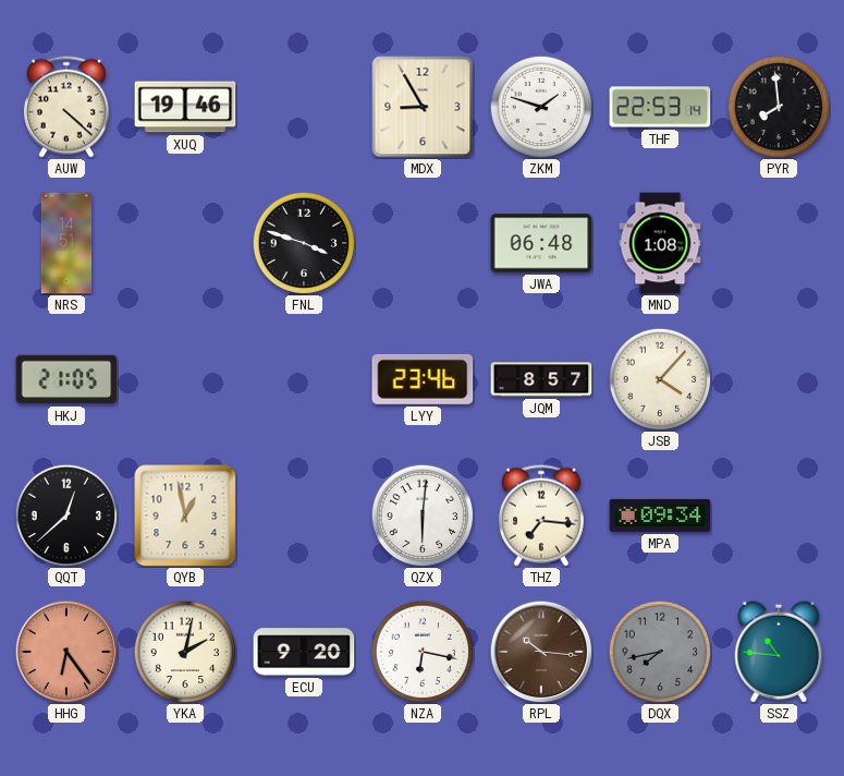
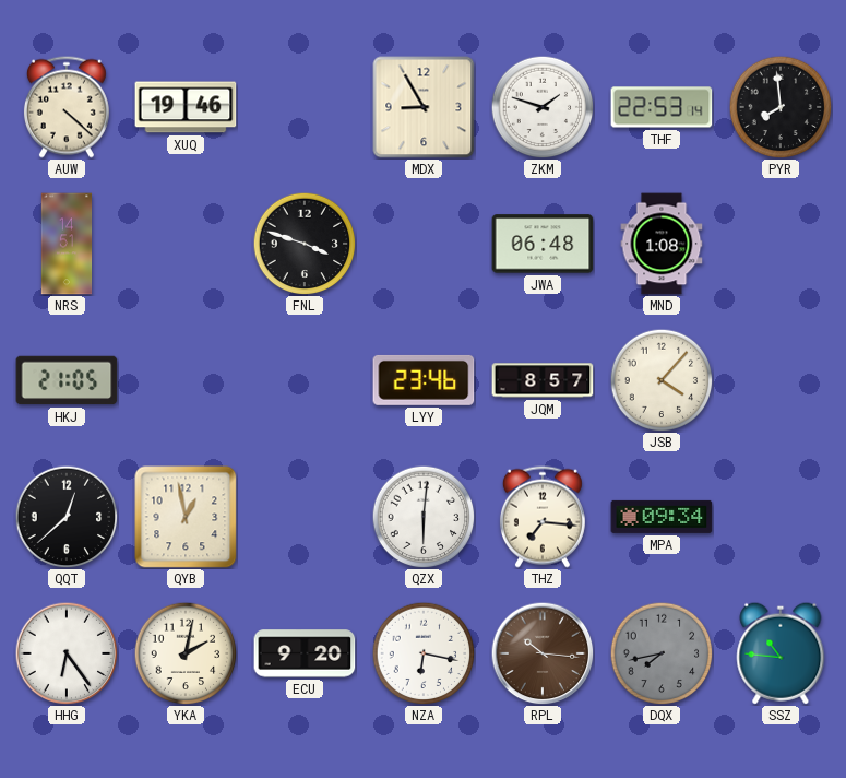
HHG dial: salmon -> white
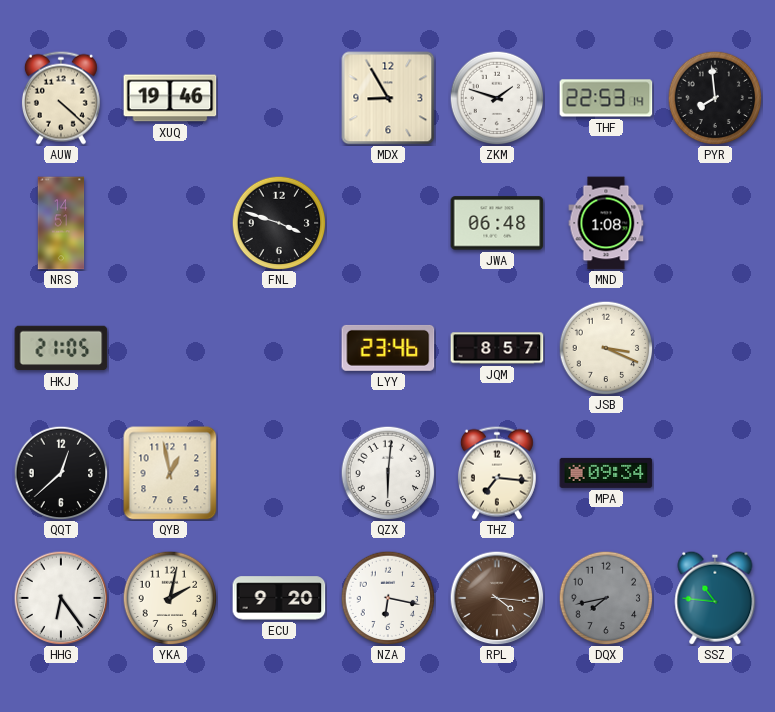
JSB: 4:07 -> 3:19
RPL: 10:16 -> 4:16
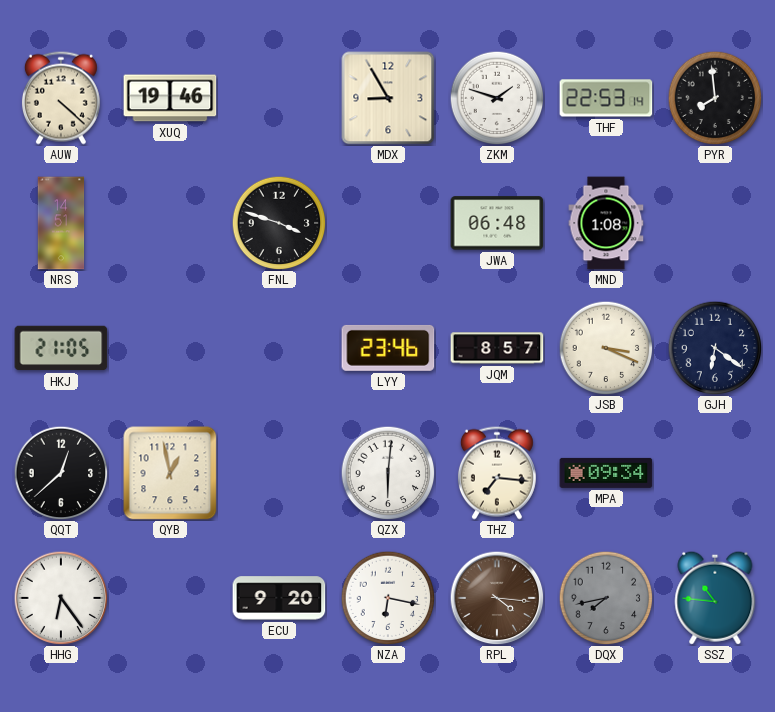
GJH: none -> 6:21
YKA: 2:02 -> none
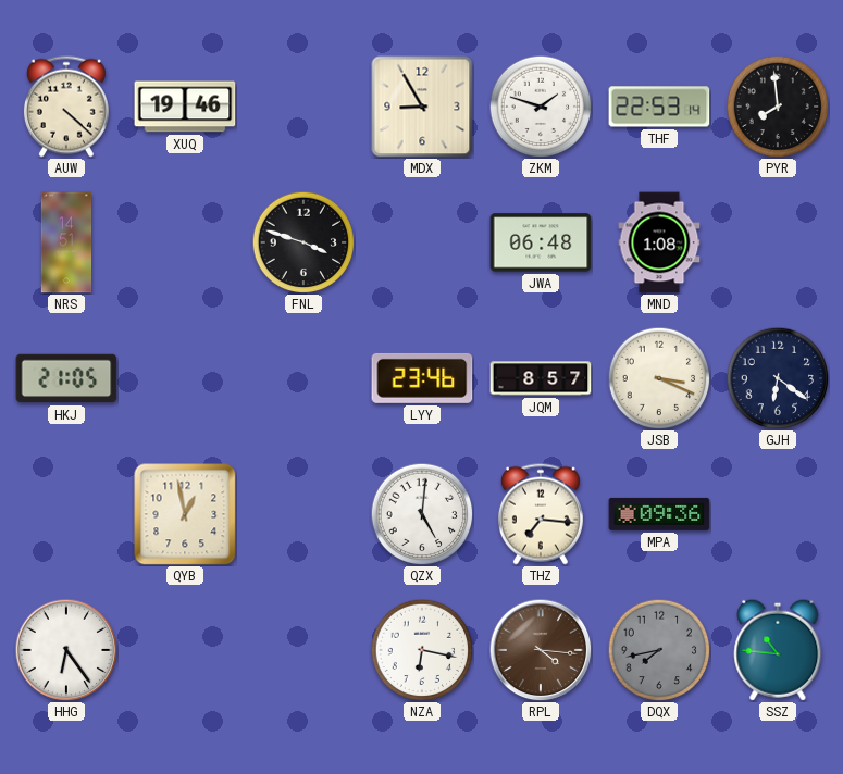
QQT: 12:38 -> none
QZX: 6:01 -> 5:01
MPA: 09:34 -> 09:36
ECU: 9:20 -> none
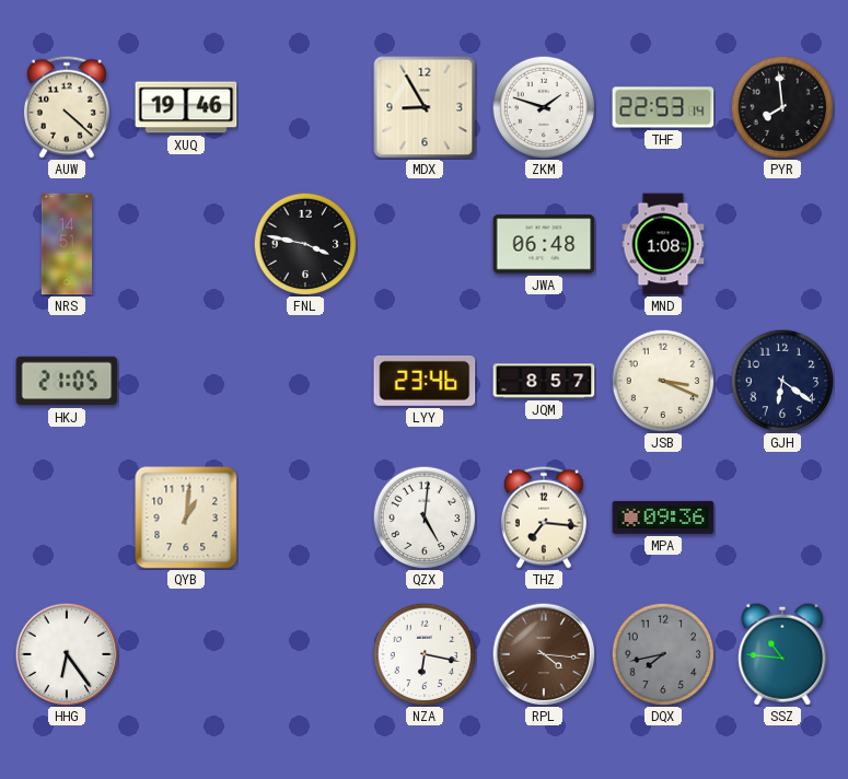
FNL: 3:48 -> 3:47
QYB: 12:58 -> 1:01
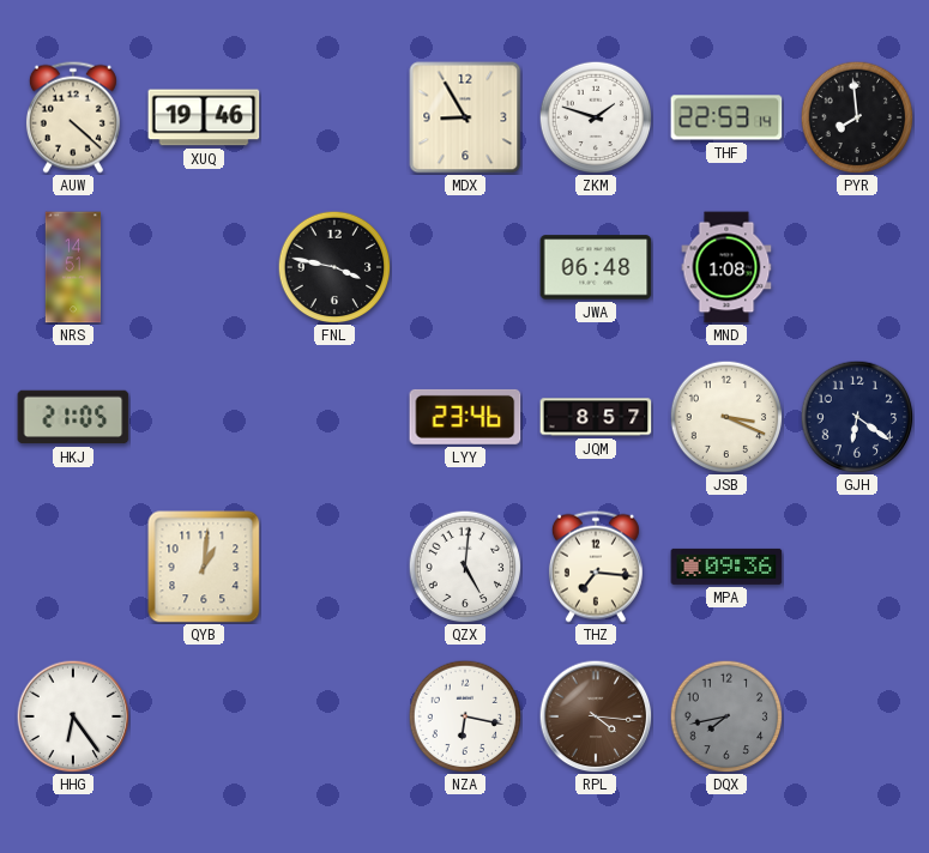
SSZ: 10:46 -> none
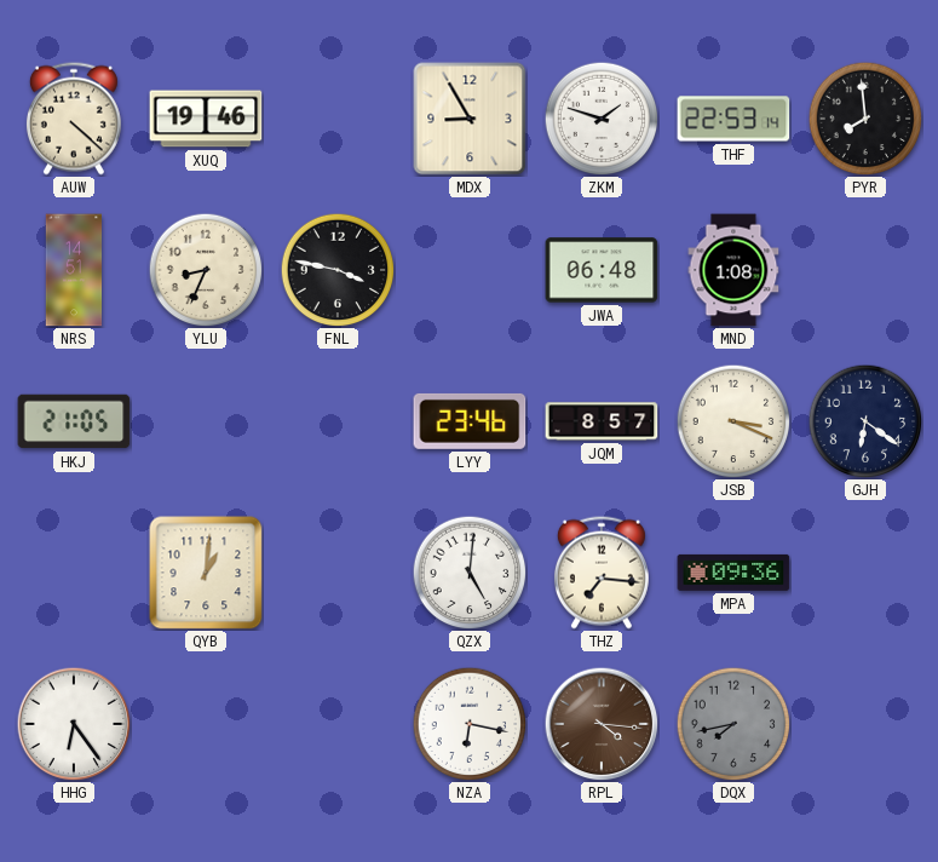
YLU: none -> 8:34
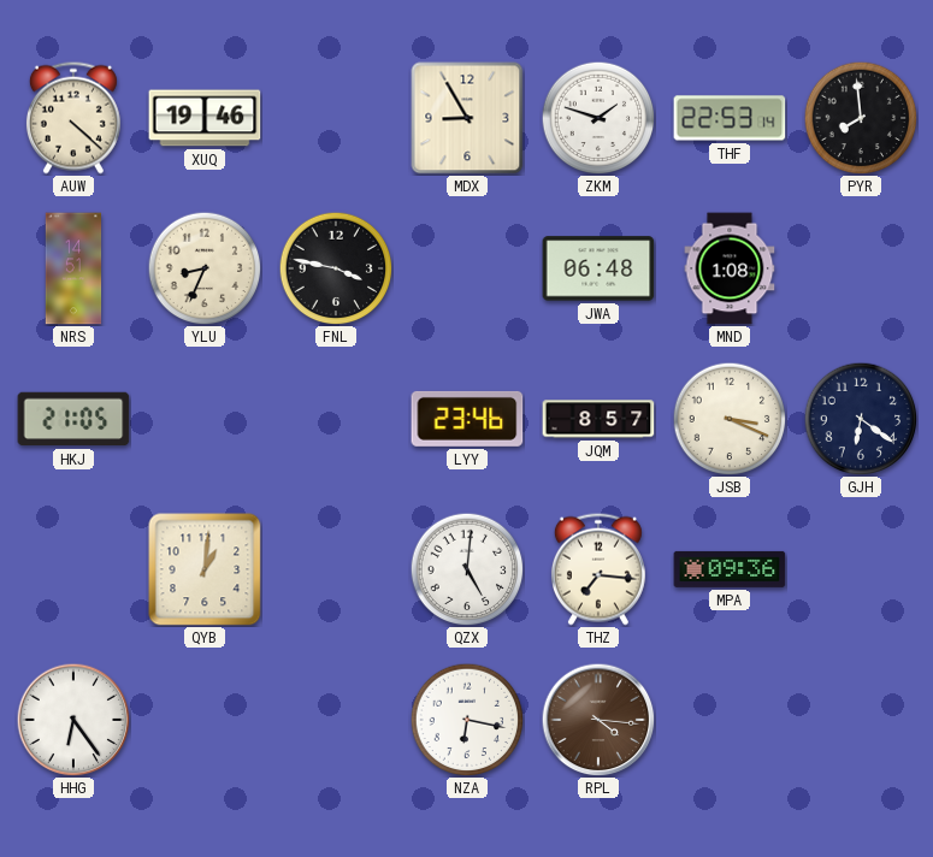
DQX: 7:43 -> none
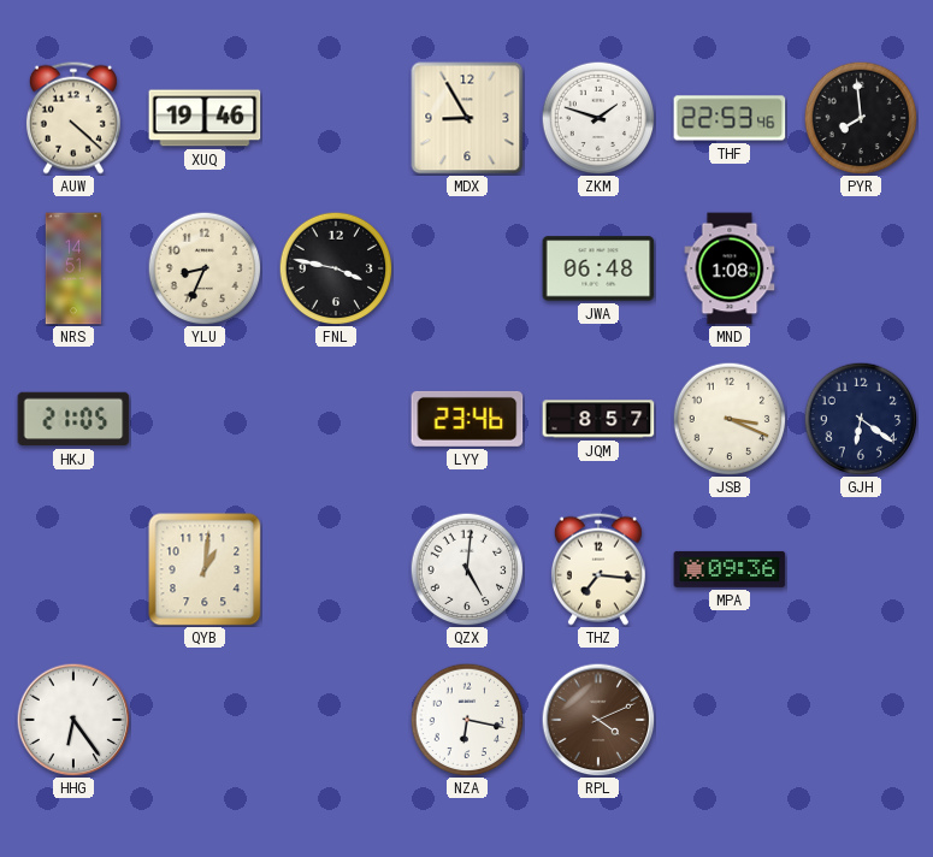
THF: 22:53:14 -> 22:53:46
RPL: 4:16 -> 4:11
